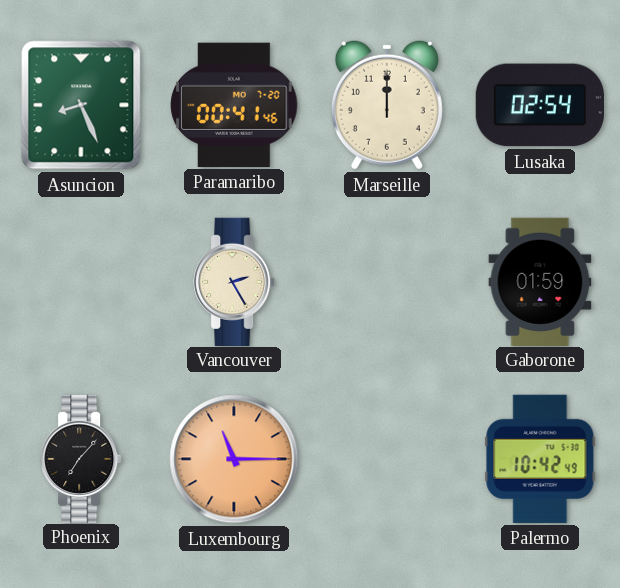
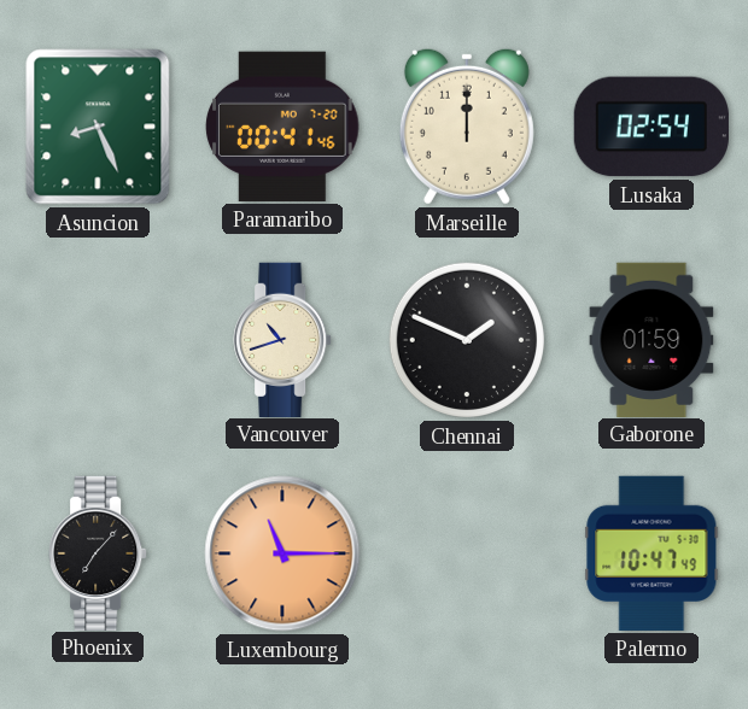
Vancouver: 2:25 -> 10:42
Chennai: none -> 1:49
Palermo: 10:42 -> 10:47
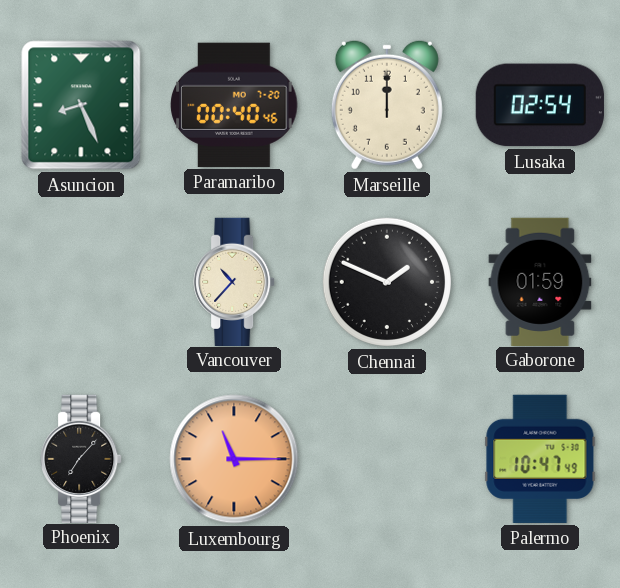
Paramaribo: 00:41 -> 00:40
Vancouver: 10:42 -> 10:37
